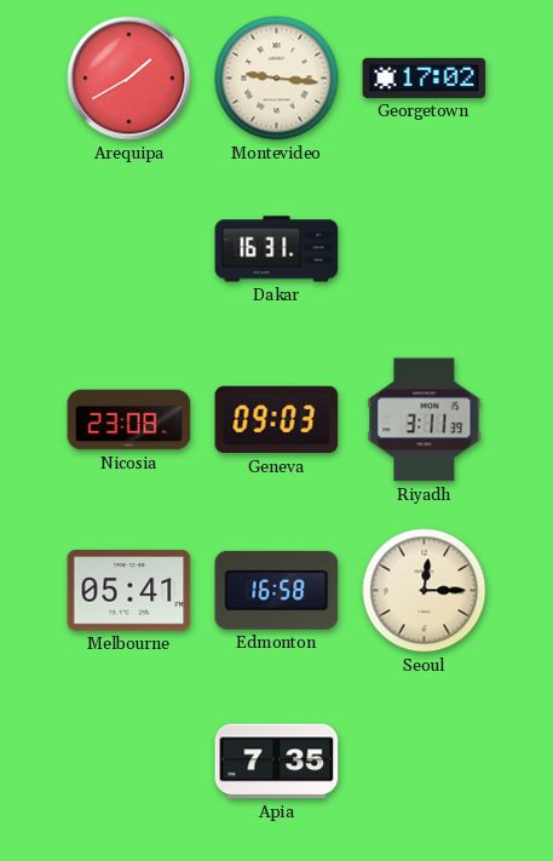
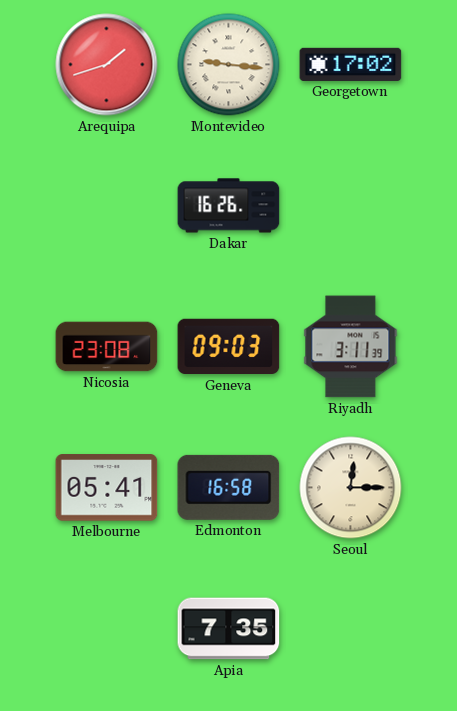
Arequipa: 1:40 -> 1:42
Dakar: 16:31 -> 16:26
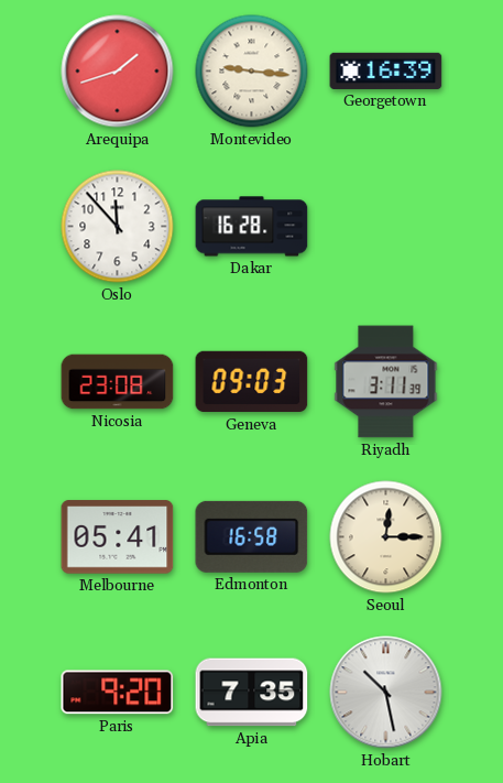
Georgetown: 17:02 -> 16:39
Oslo: none -> 11:53
Dakar: 16:26 -> 16:28
Paris: none -> 9:20
Hobart: none -> 10:28
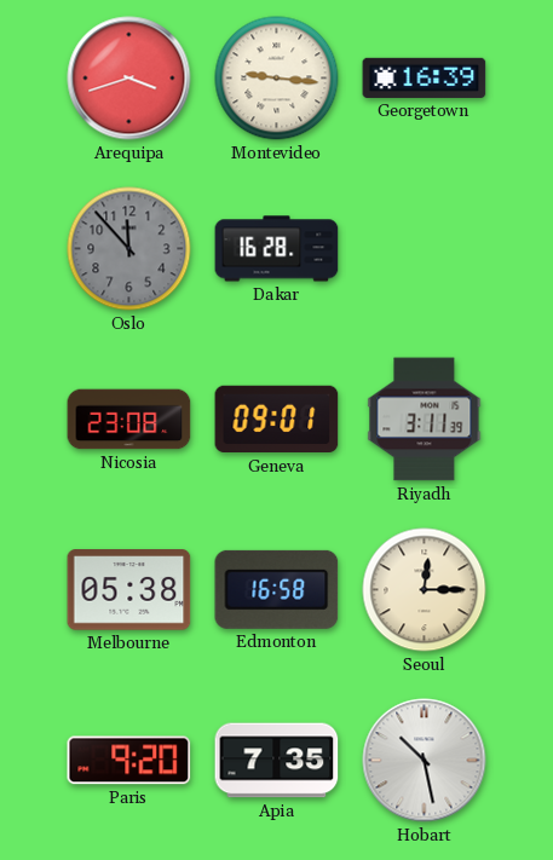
Arequipa: 1:42 -> 3:42
Oslo dial: white -> grey
Geneva: 09:03 -> 09:01
Melbourne: 05:41 -> 05:38
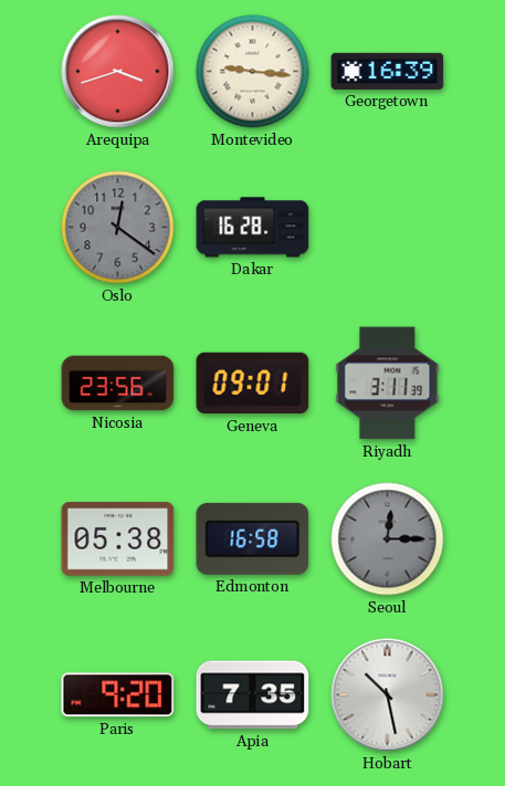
Oslo: 11:53 -> 12:21
Nicosia: 23:08 -> 23:56
Seoul dial: cream -> grey
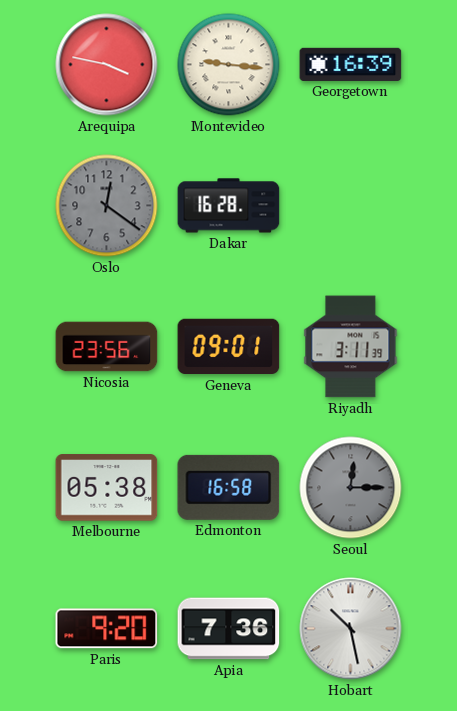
Arequipa: 3:42 -> 3:47
Apia: 7:35 -> 7:36
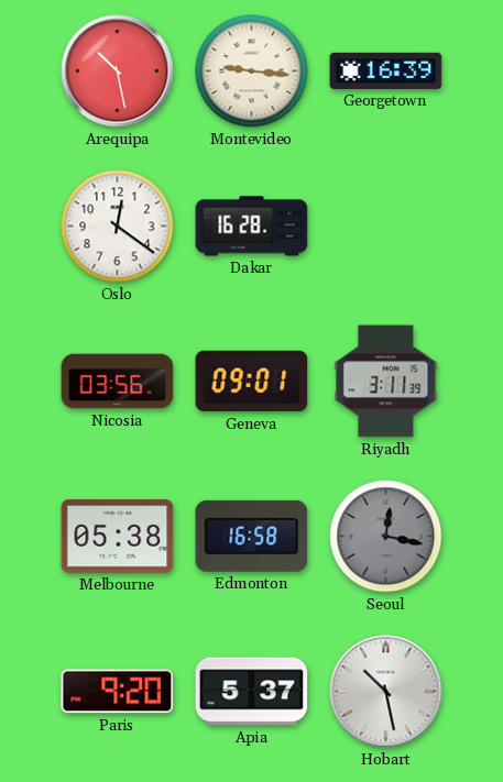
Arequipa: 3:47 -> 10:28
Oslo dial: grey -> white
Nicosia: 23:56 -> 03:56
Seoul: 12:15 -> 12:17
Apia: 7:36 -> 5:37
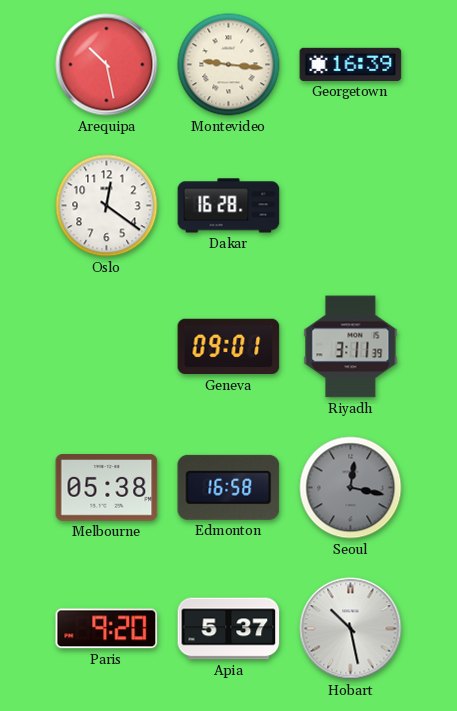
Nicosia: 03:56 -> none
